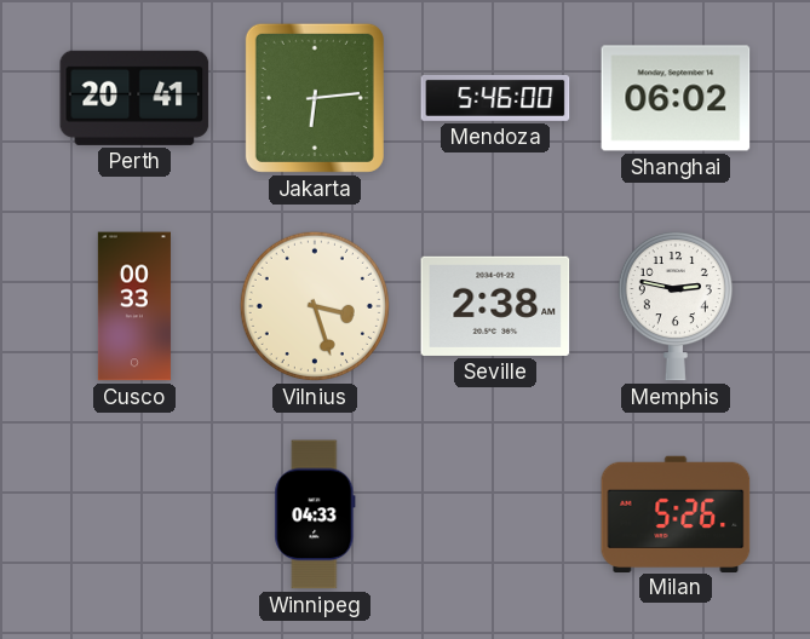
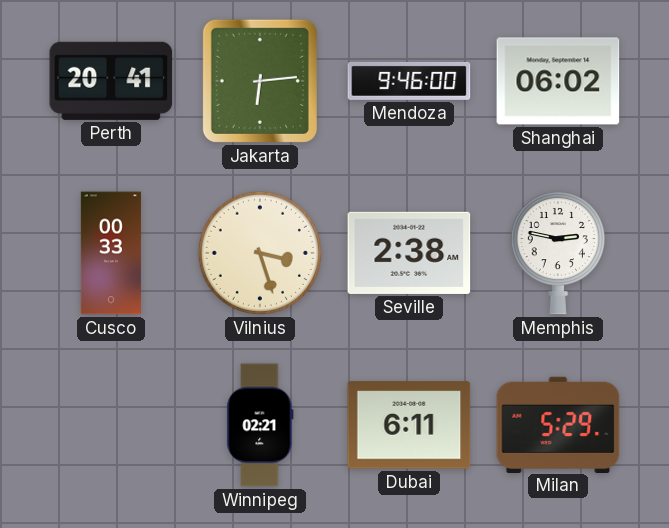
Mendoza: 5:46 -> 9:46
Winnipeg: 04:33 -> 02:21
Dubai: none -> 6:11
Milan: 5:26 -> 5:29
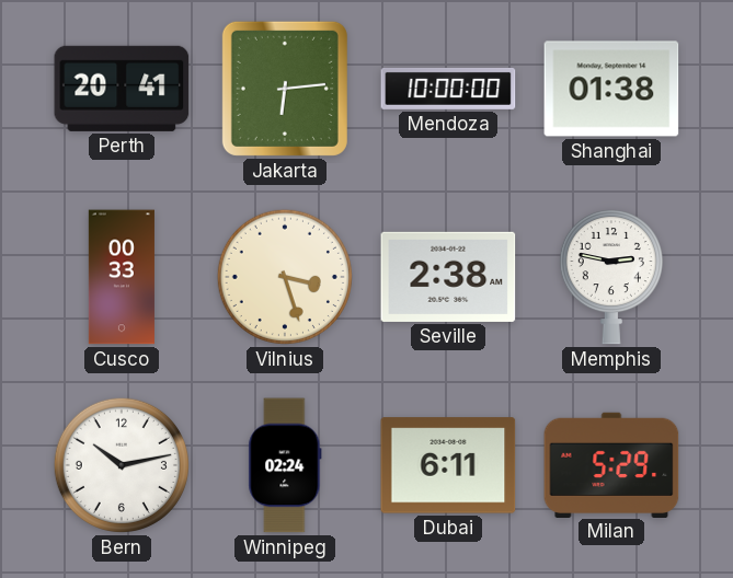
Mendoza: 9:46 -> 10:00
Shanghai: 06:02 -> 01:38
Bern: none -> 10:13
Winnipeg: 02:21 -> 02:24
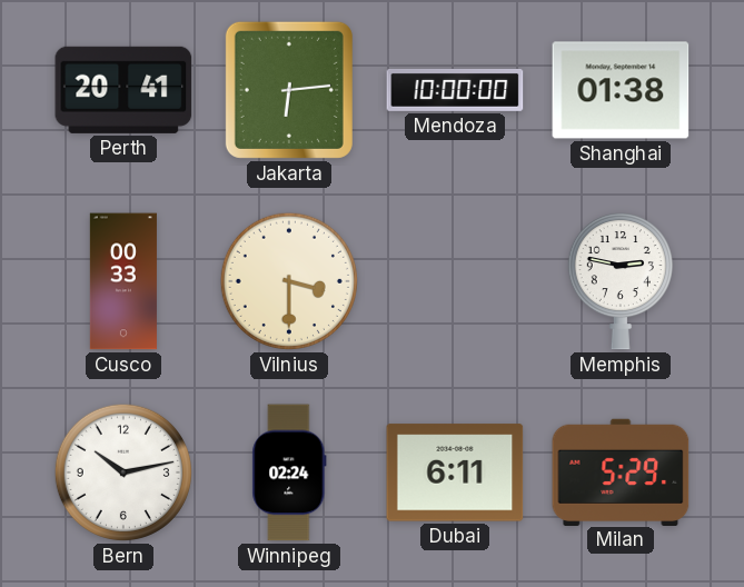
Vilnius: 3:27 -> 3:30
Seville: 2:38 -> none
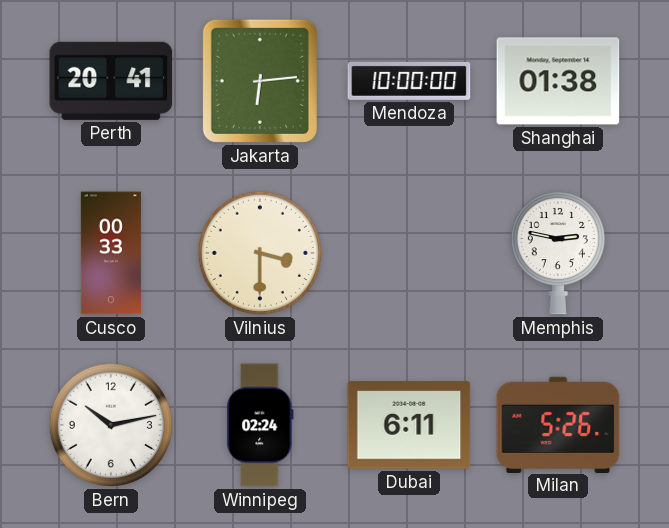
Milan: 5:29 -> 5:26
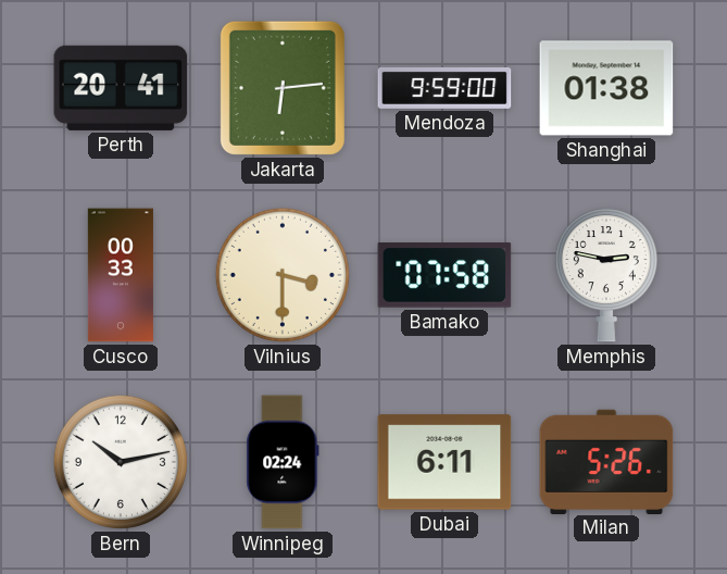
Mendoza: 10:00 -> 9:59
Bamako: none -> 07:58
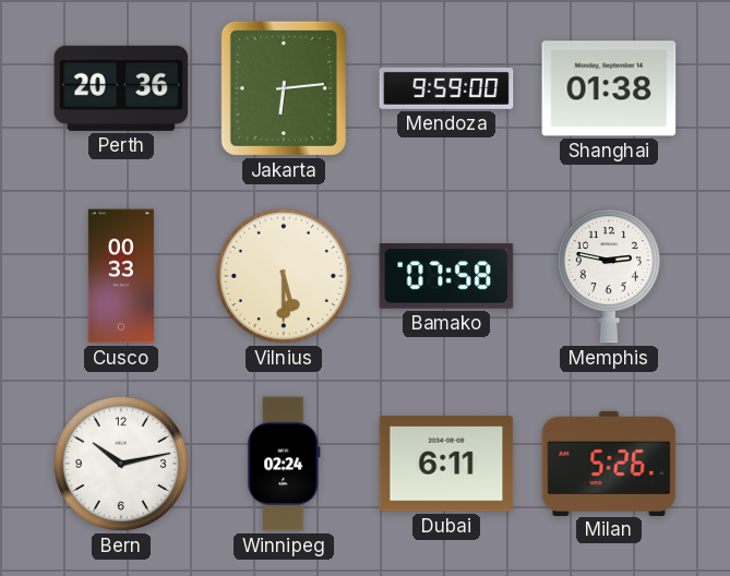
Perth: 20:41 -> 20:36
Vilnius: 3:30 -> 5:30
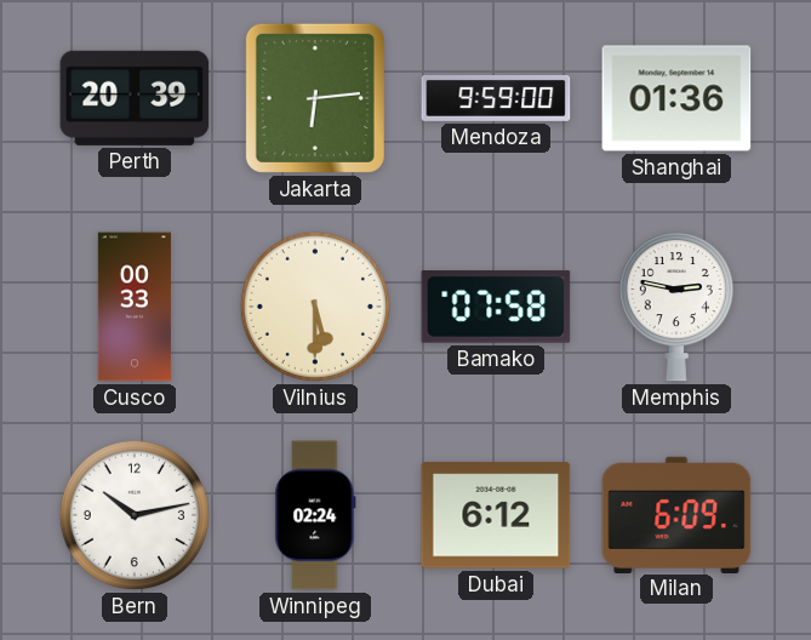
Perth: 20:36 -> 20:39
Shanghai: 01:38 -> 01:36
Dubai: 6:11 -> 6:12
Milan: 5:26 -> 6:09
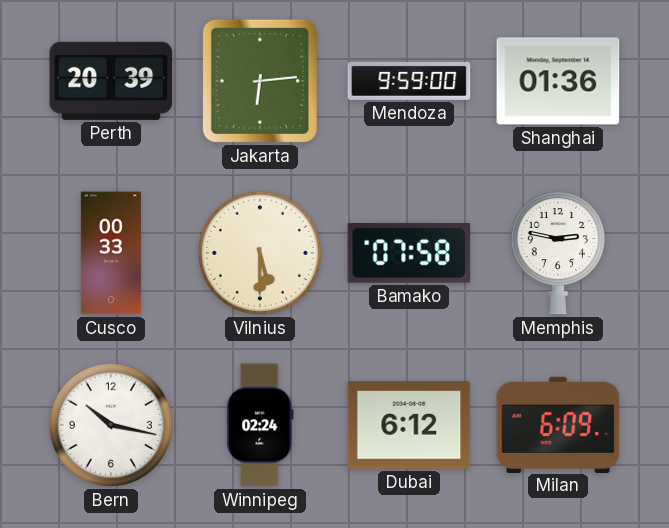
Bern: 10:13 -> 10:17
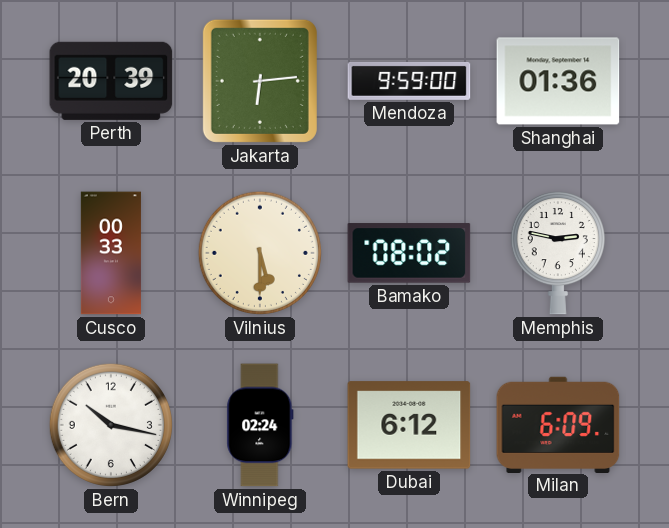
Bamako: 07:58 -> 08:02
